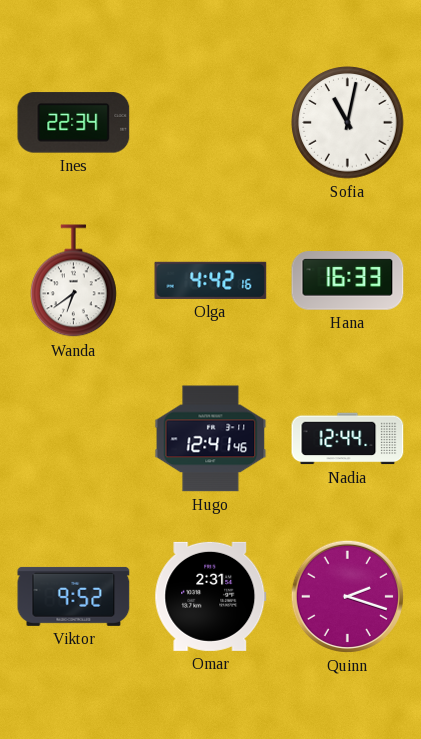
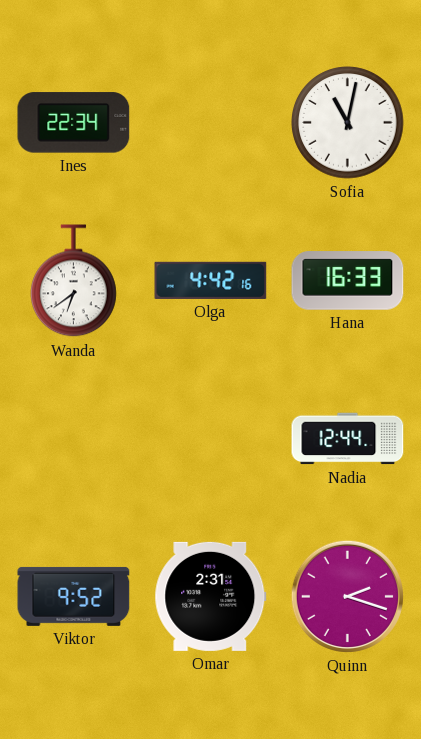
Hugo: 12:41 -> none
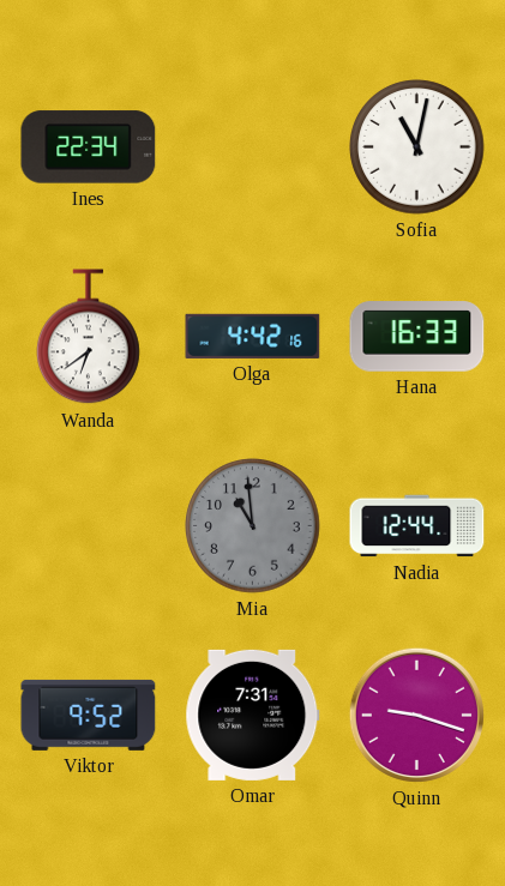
Mia: none -> 10:59
Omar: 2:31 -> 7:31
Quinn: 2:18 -> 9:18
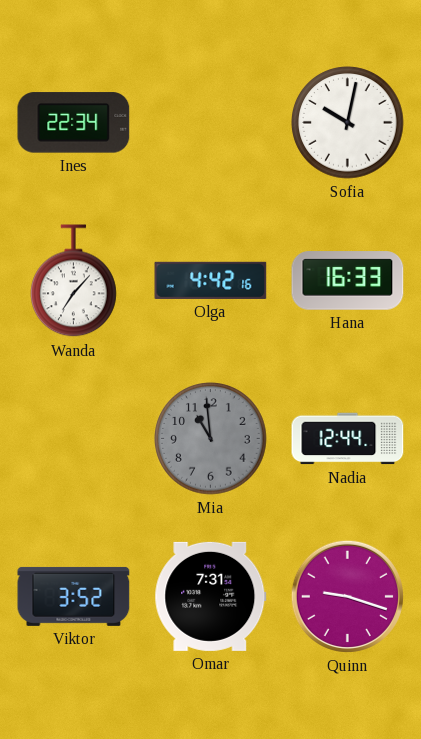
Sofia: 11:02 -> 10:02
Wanda: 6:39 -> 7:07
Viktor: 9:52 -> 3:52
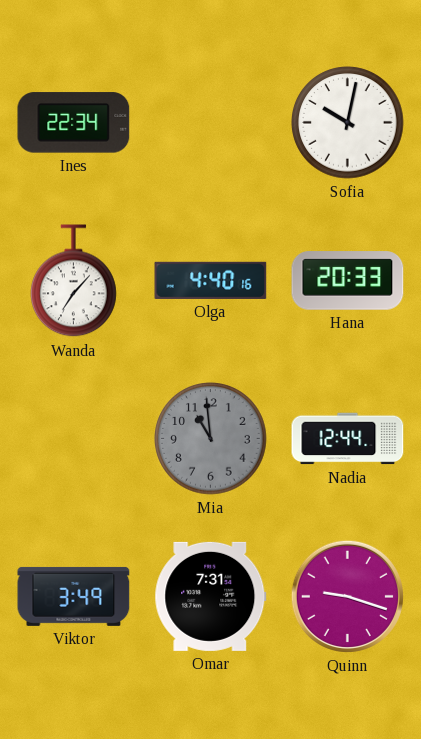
Olga: 4:42 -> 4:40
Hana: 16:33 -> 20:33
Viktor: 3:52 -> 3:49
